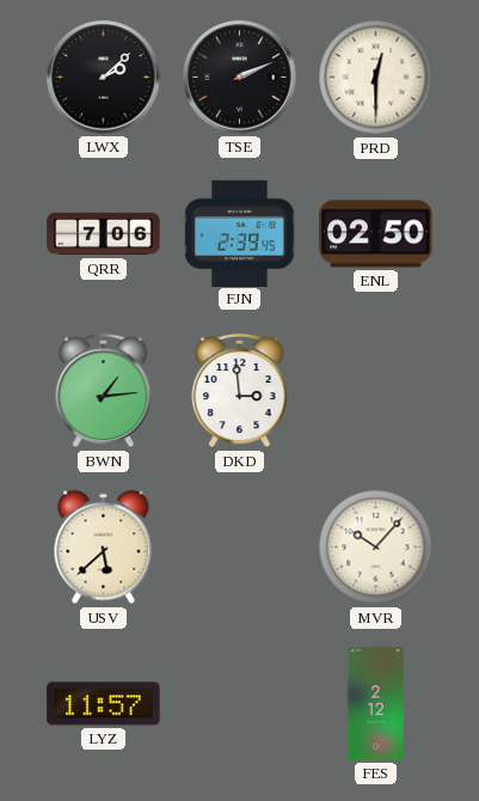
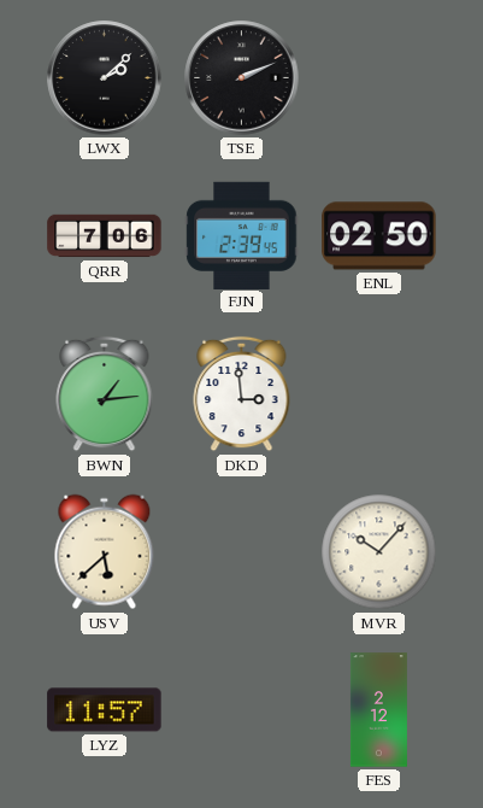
PRD: 12:30 -> none
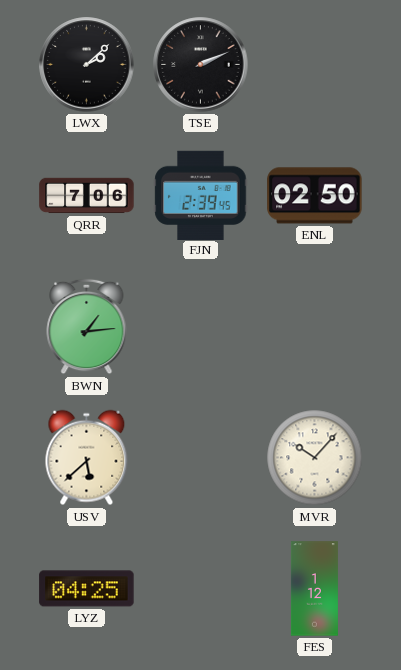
DKD: 2:59 -> none
LYZ: 11:57 -> 04:25
FES: 2:12 -> 1:12
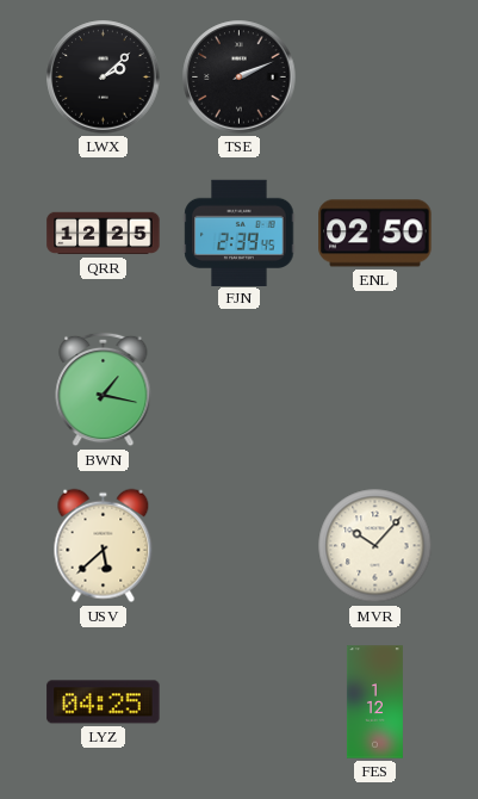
QRR: 7:06 -> 12:25
BWN: 1:14 -> 1:17
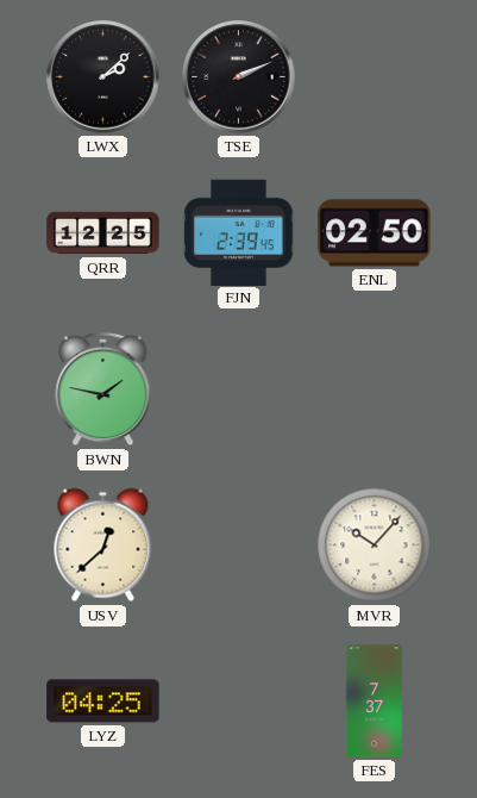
BWN: 1:17 -> 1:47
USV: 5:38 -> 12:38
FES: 1:12 -> 7:37
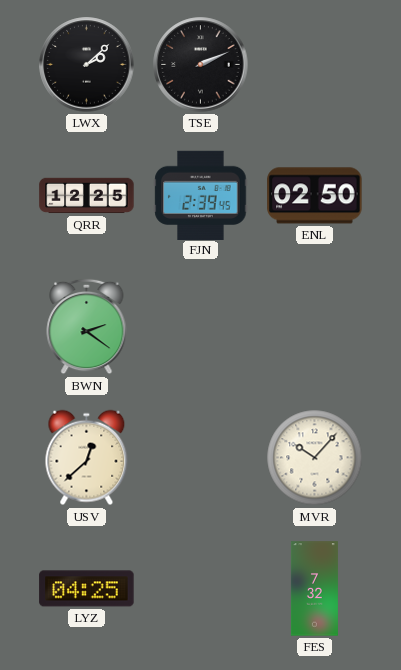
BWN: 1:47 -> 2:21
FES: 7:37 -> 7:32
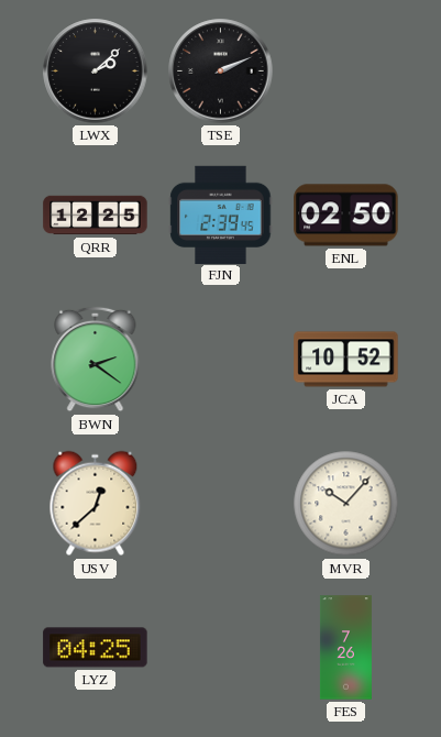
JCA: none -> 10:52
FES: 7:32 -> 7:26
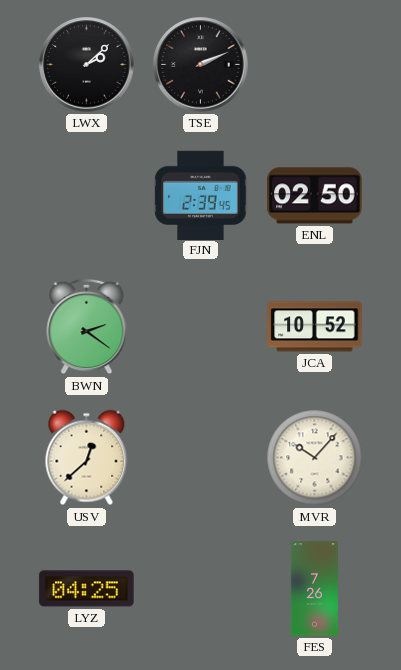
QRR: 12:25 -> none
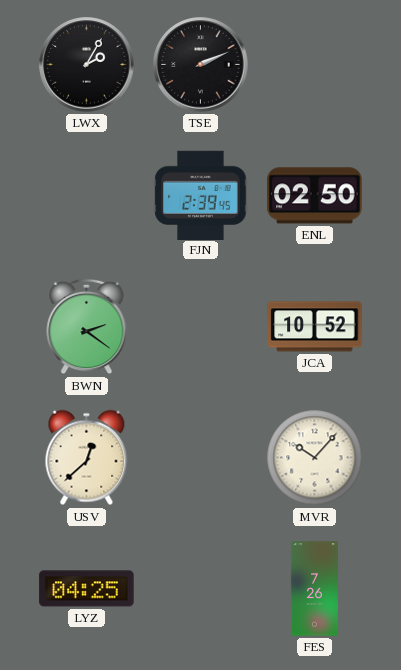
LWX: 2:08 -> 2:05
